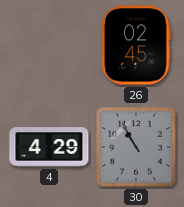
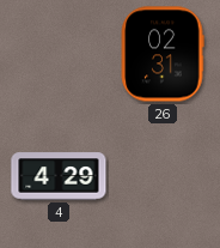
26: 02:45 -> 02:31
30: 10:55 -> none
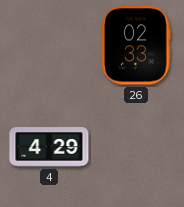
26: 02:31 -> 02:33
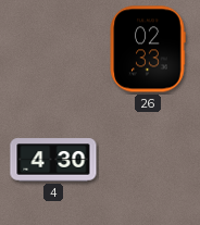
4: 4:29 -> 4:30
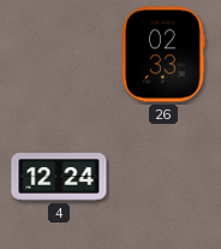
4: 4:30 -> 12:24
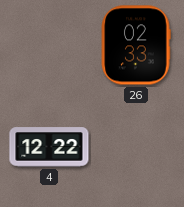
4: 12:24 -> 12:22
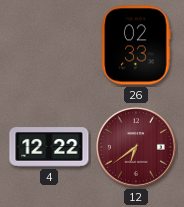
12: none -> 6:39
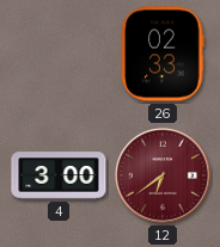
4: 12:22 -> 3:00
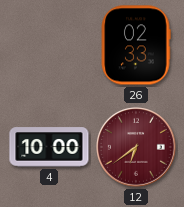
4: 3:00 -> 10:00
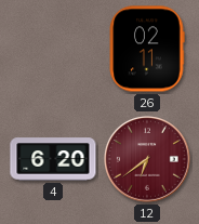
26: 02:33 -> 02:11
4: 10:00 -> 6:20
